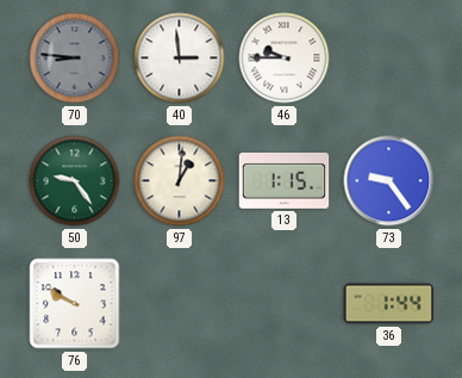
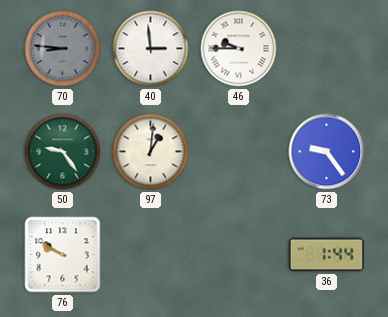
13: 1:15 -> none
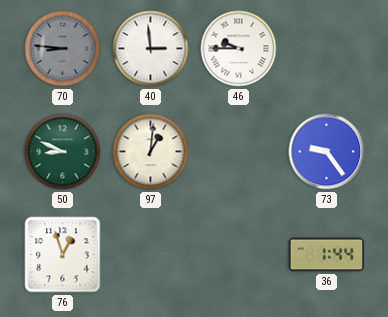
50: 9:24 -> 8:49
76: 9:50 -> 12:57
